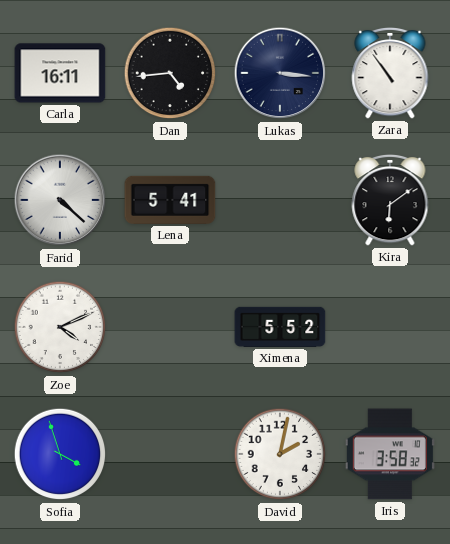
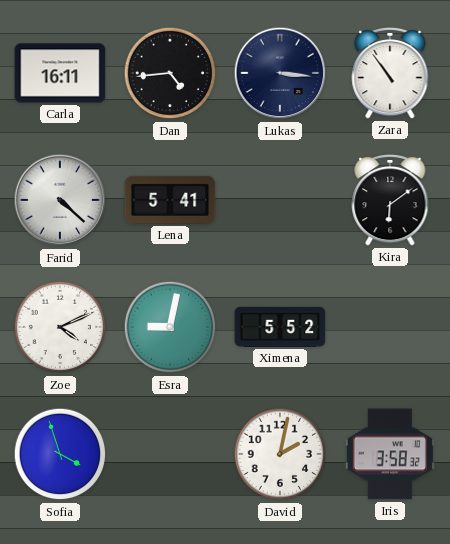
Esra: none -> 9:02
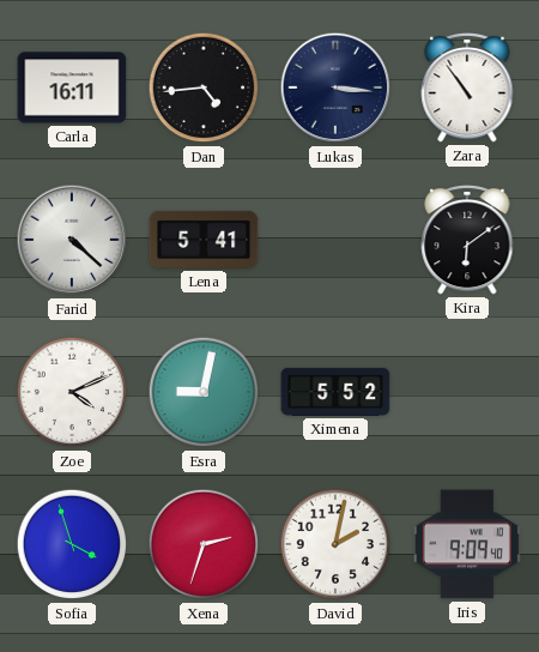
Xena: none -> 2:33
Iris: 3:58 -> 9:09
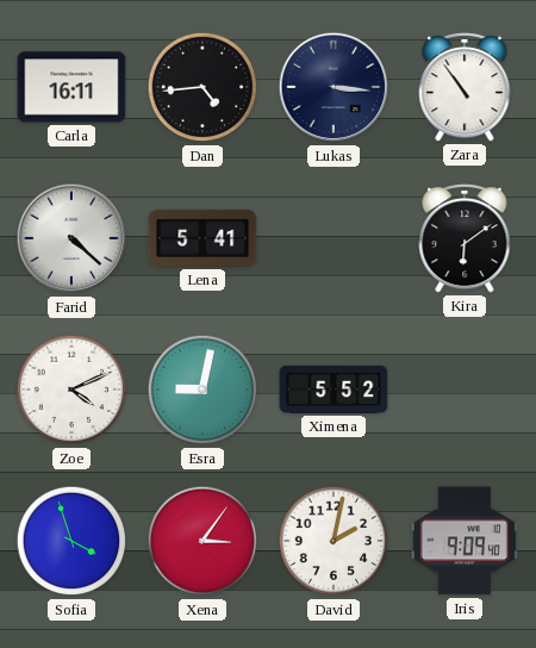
Xena: 2:33 -> 3:06
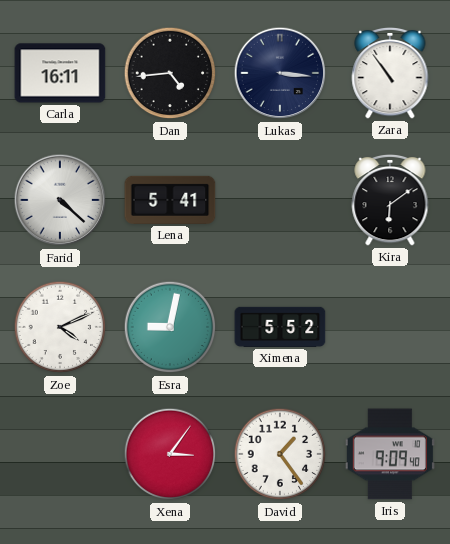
Sofia: 3:57 -> none
David: 2:02 -> 1:24
